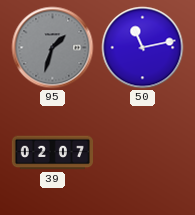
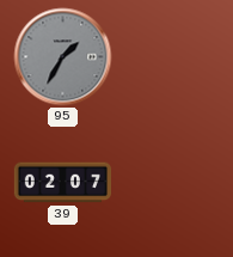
95: 1:33 -> 1:35
50: 11:13 -> none
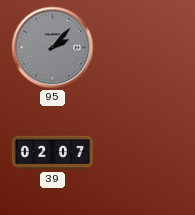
95: 1:35 -> 2:07
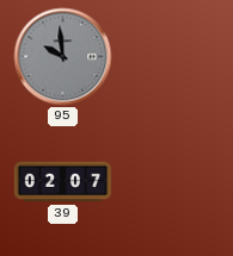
95: 2:07 -> 9:59
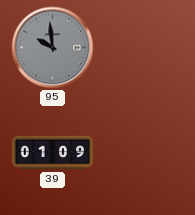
39: 02:07 -> 01:09
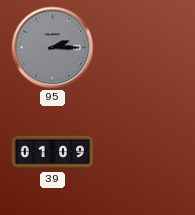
95: 9:59 -> 2:15
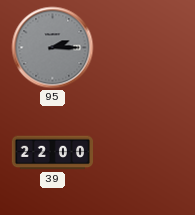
39: 01:09 -> 22:00
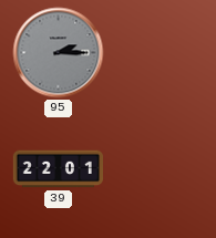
39: 22:00 -> 22:01
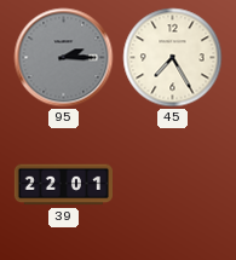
45: none -> 7:25
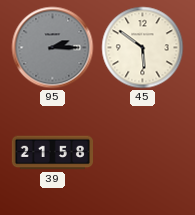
45: 7:25 -> 5:51
39: 22:01 -> 21:58
